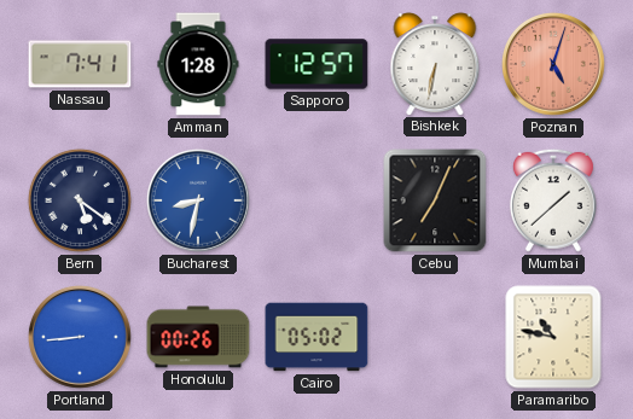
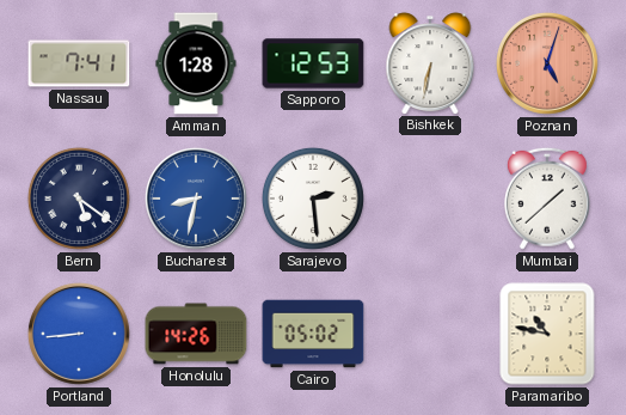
Sapporo: 12:57 -> 12:53
Sarajevo: none -> 2:29
Cebu: 7:04 -> none
Honolulu: 00:26 -> 14:26
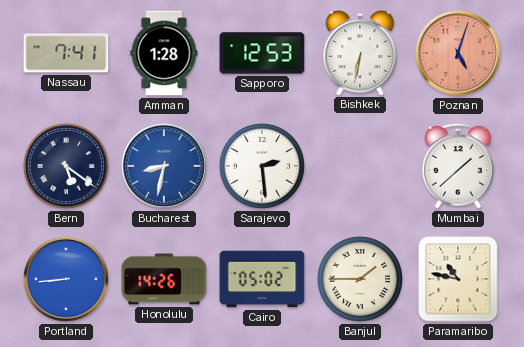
Banjul: none -> 1:45
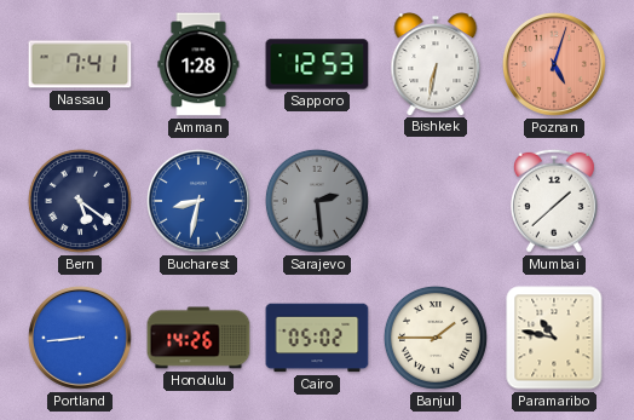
Sarajevo dial: white -> grey
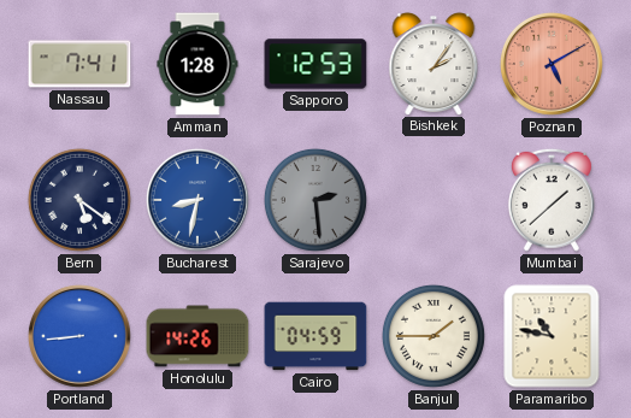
Bishkek: 6:32 -> 2:06
Poznan: 5:03 -> 5:10
Cairo: 05:02 -> 04:59
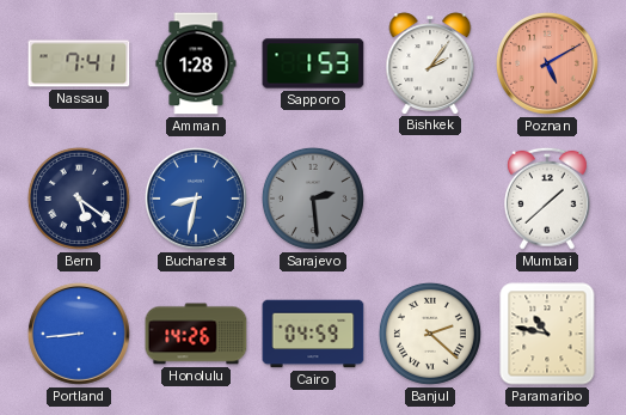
Sapporo: 12:53 -> 1:53
Banjul: 1:45 -> 2:22
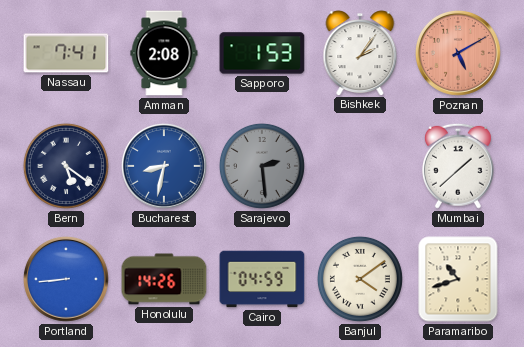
Amman: 1:28 -> 2:08
Banjul: 2:22 -> 4:09
Paramaribo: 10:47 -> 10:42
